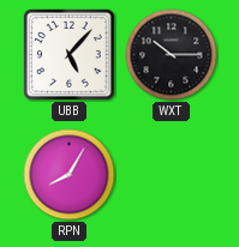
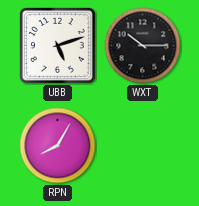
UBB: 5:07 -> 5:12
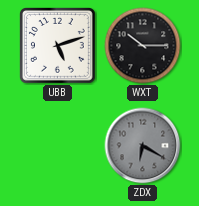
RPN: 8:05 -> none
ZDX: none -> 6:20
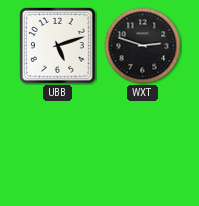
WXT: 10:15 -> 2:48
ZDX: 6:20 -> none
